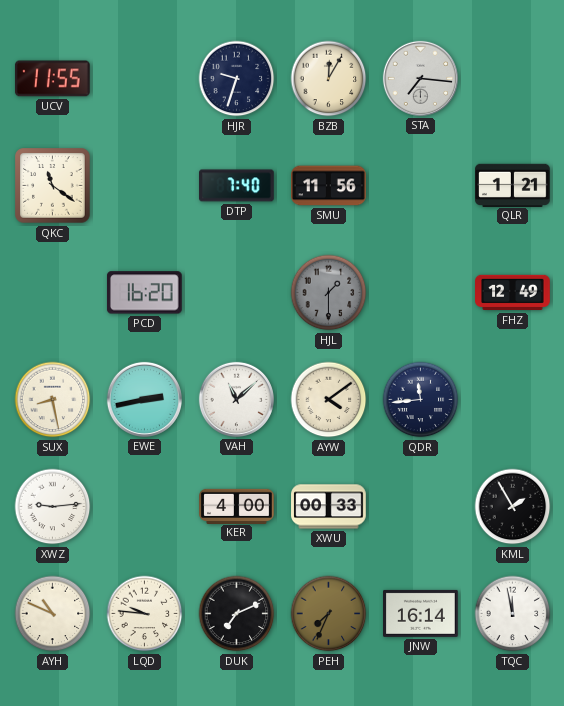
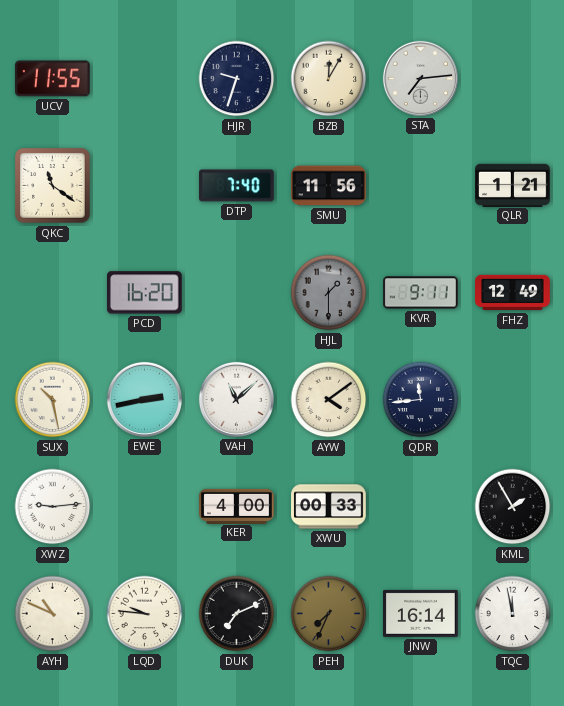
STA: 7:16 -> 7:14
KVR: none -> 9:11
SUX: 8:28 -> 10:28
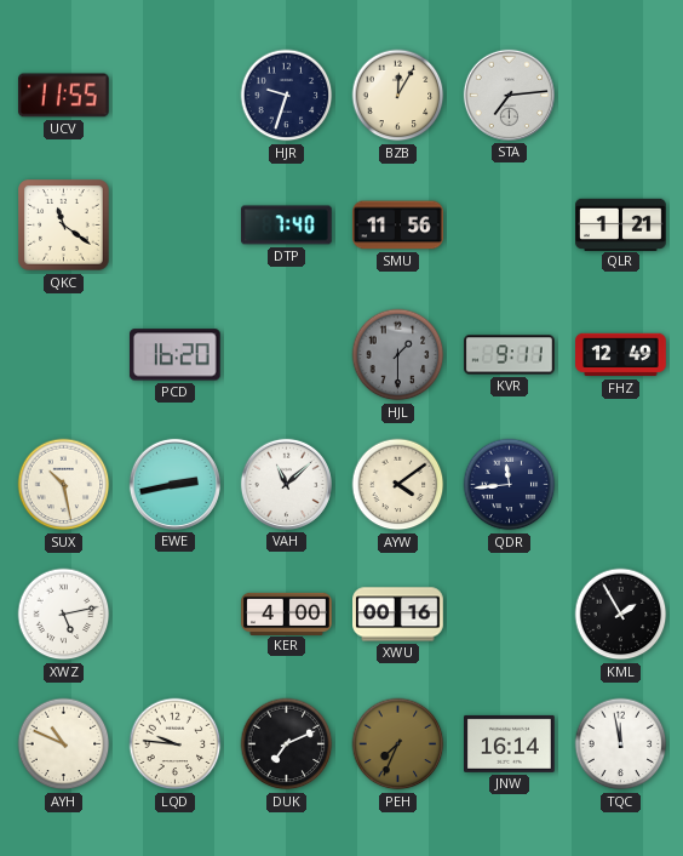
XWZ: 9:14 -> 5:13
XWU: 00:33 -> 00:16
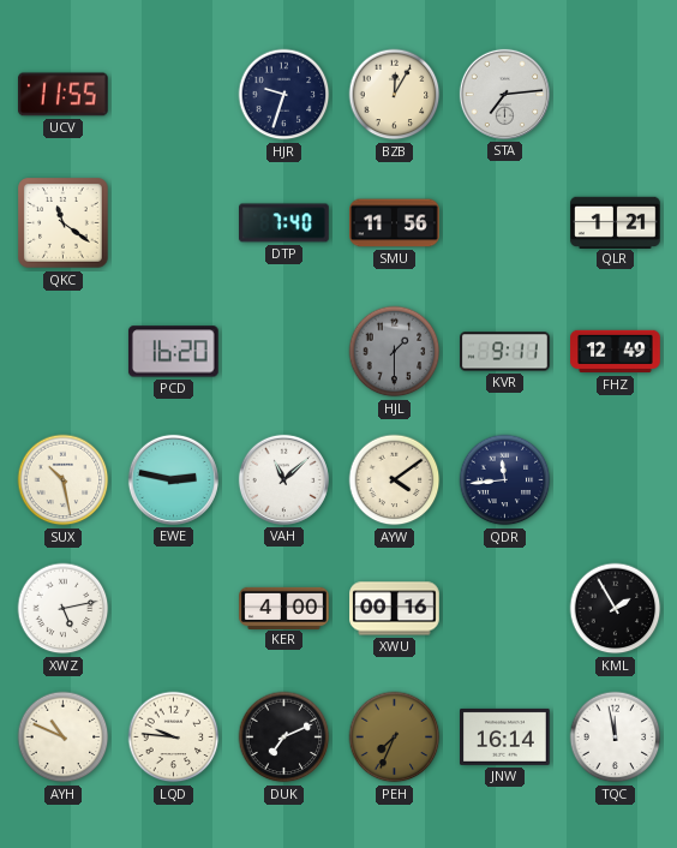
EWE: 2:43 -> 2:47
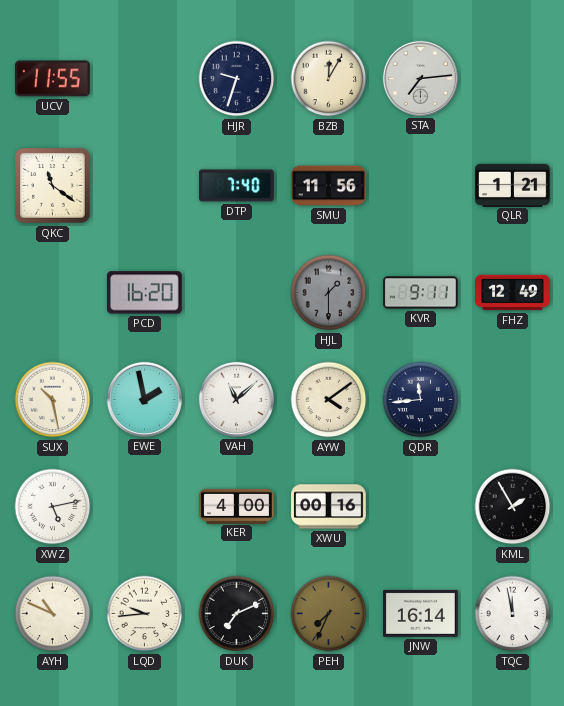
EWE: 2:47 -> 1:58
LQD: 9:46 -> 9:44
